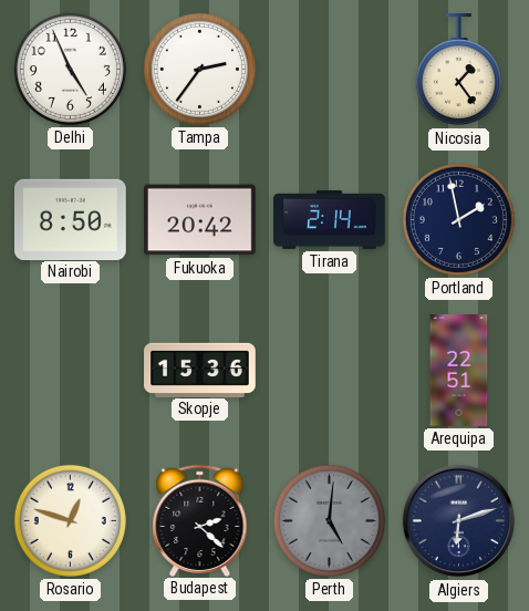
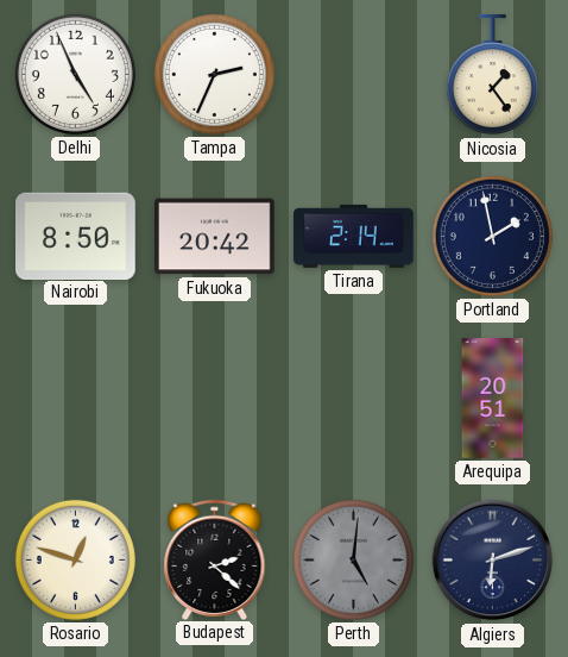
Tampa: 2:36 -> 2:34
Skopje: 15:36 -> none
Arequipa: 22:51 -> 20:51
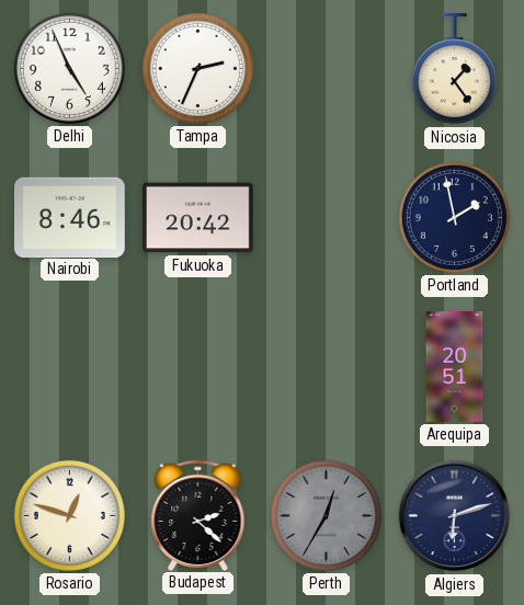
Nairobi: 8:50 -> 8:46
Tirana: 2:14 -> none
Perth: 5:01 -> 12:35
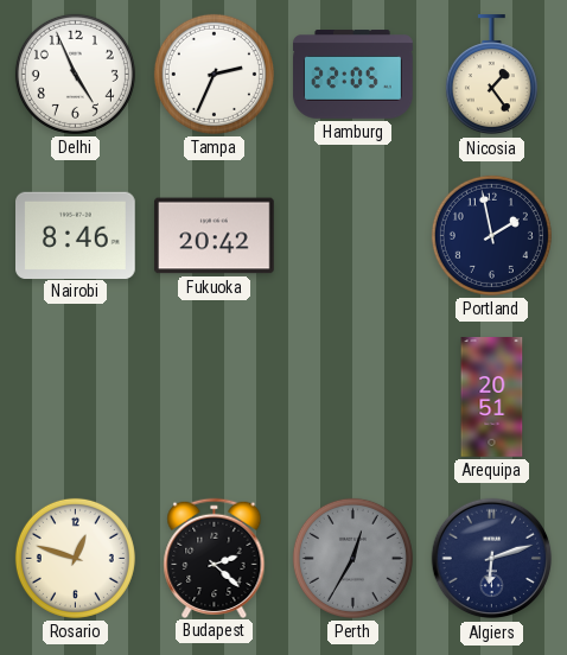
Hamburg: none -> 22:05
